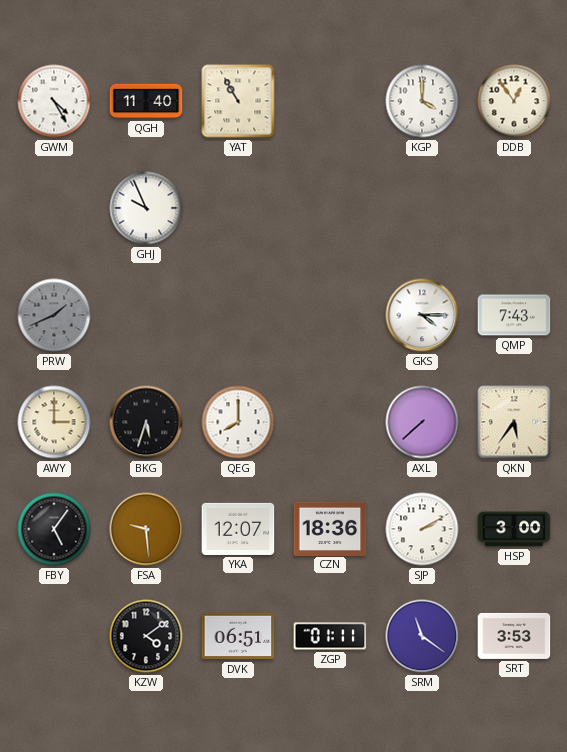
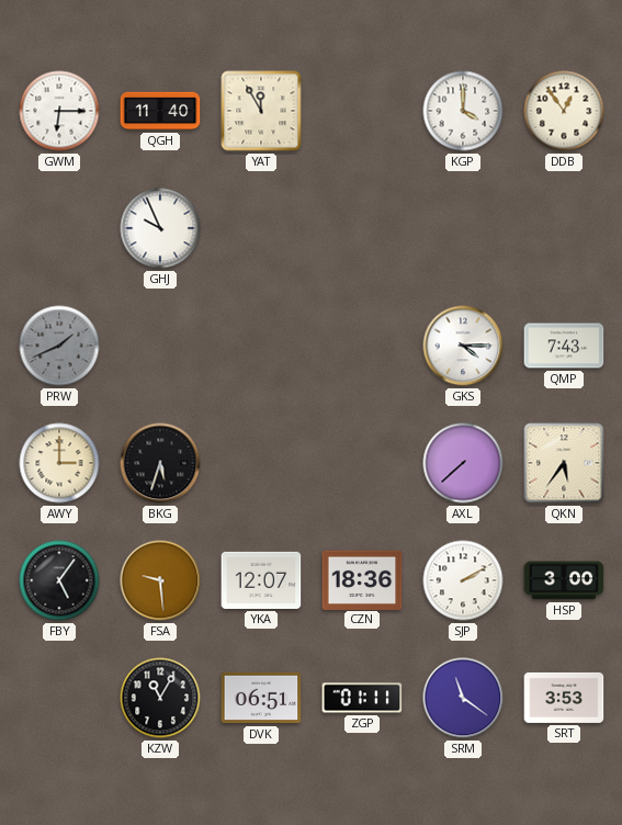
GWM: 4:25 -> 6:15
YAT: 10:55 -> 11:55
QEG: 8:00 -> none
KZW: 4:09 -> 11:05
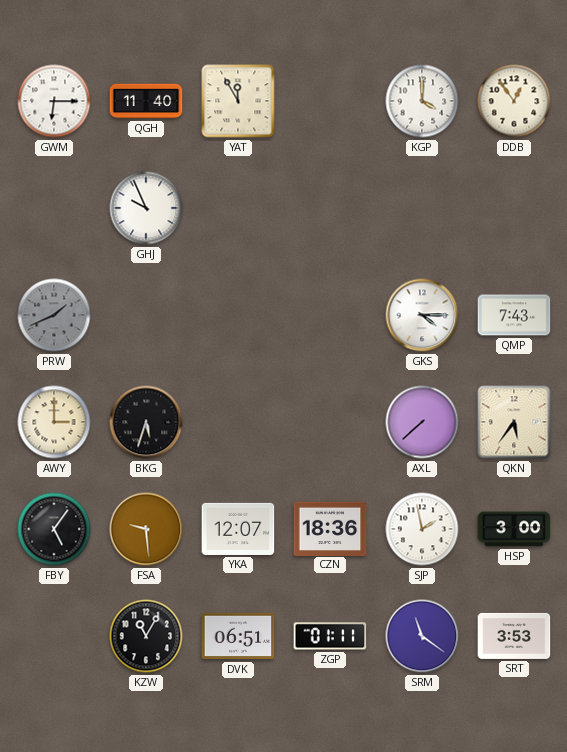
SJP: 2:10 -> 1:58
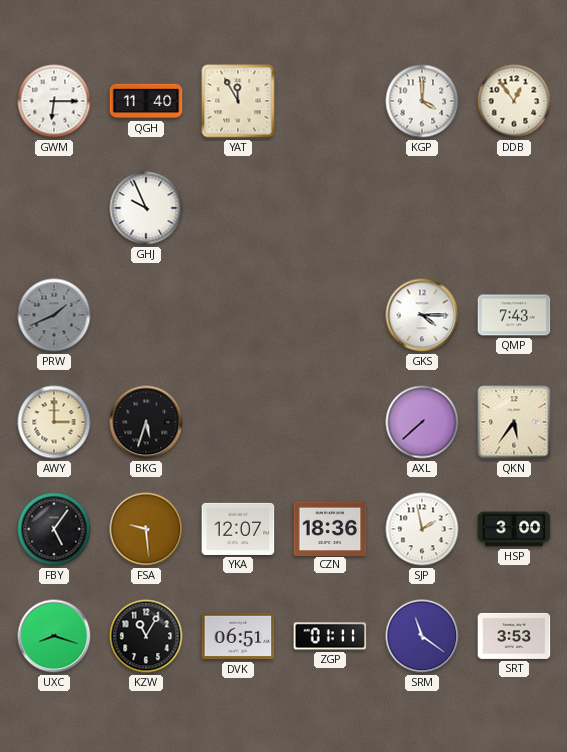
UXC: none -> 8:18
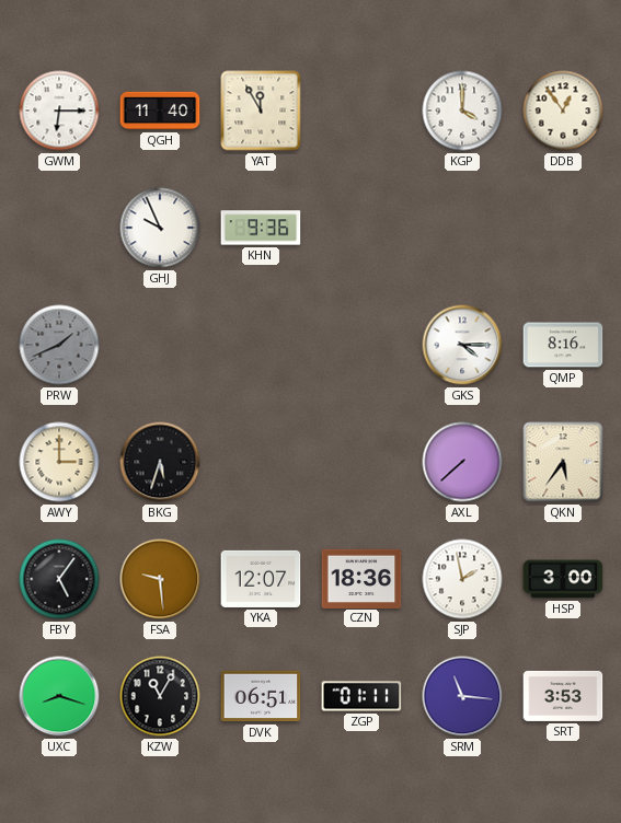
KHN: none -> 9:36
QMP: 7:43 -> 8:16
SRM: 11:21 -> 11:16
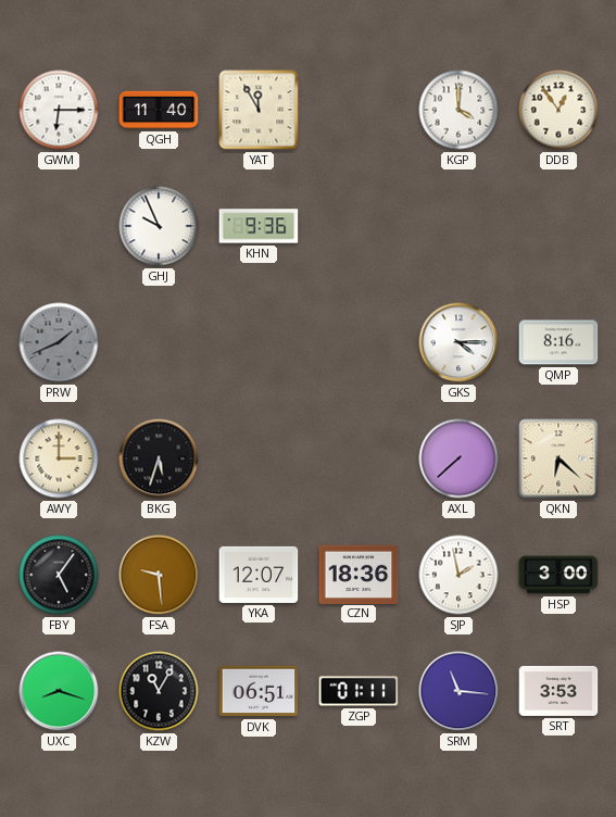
QKN: 5:36 -> 6:22
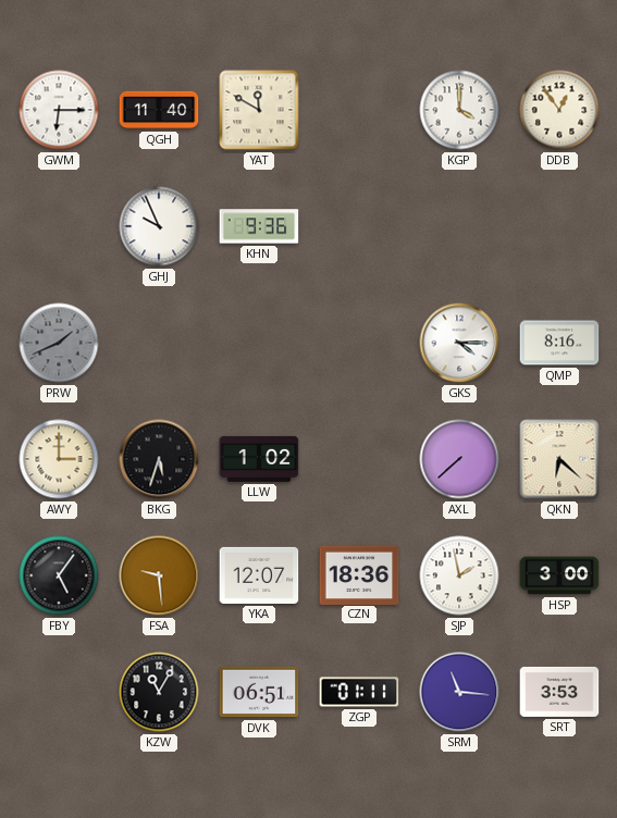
YAT: 11:55 -> 11:50
LLW: none -> 1:02
UXC: 8:18 -> none
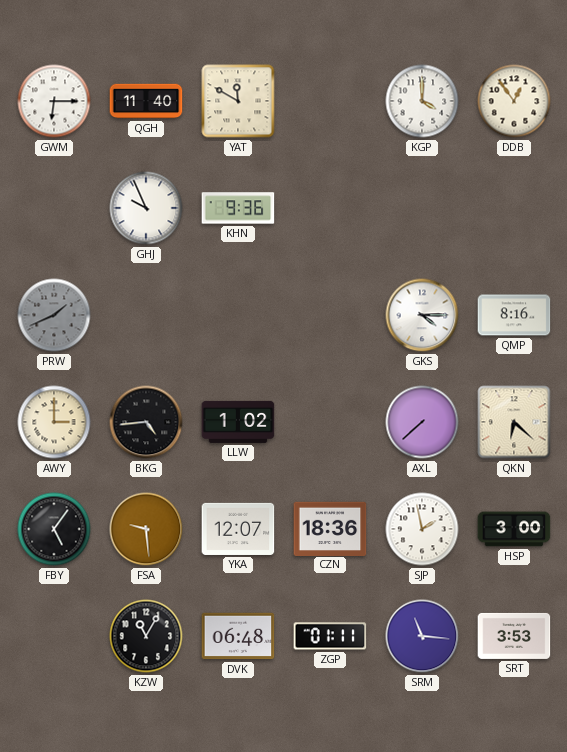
BKG: 5:33 -> 4:44
DVK: 06:51 -> 06:48
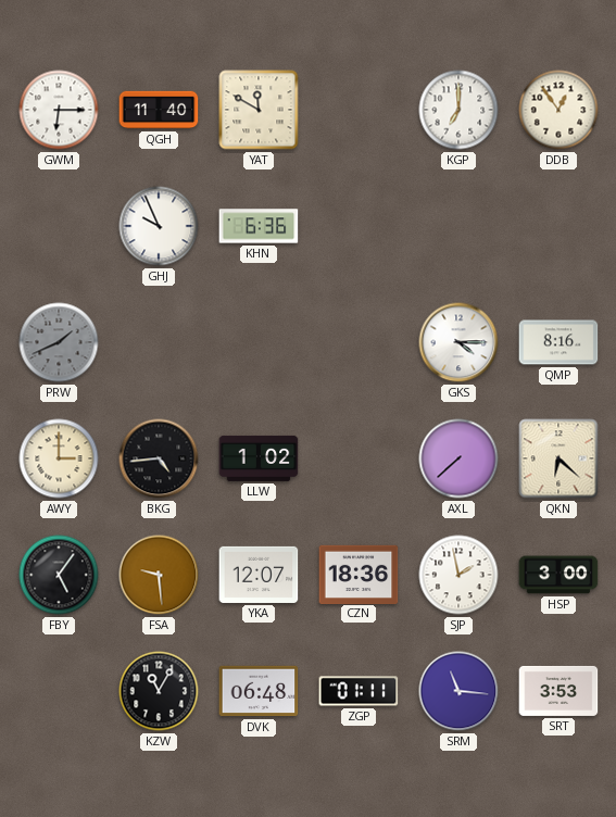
KGP: 4:00 -> 7:00
KHN: 9:36 -> 6:36
